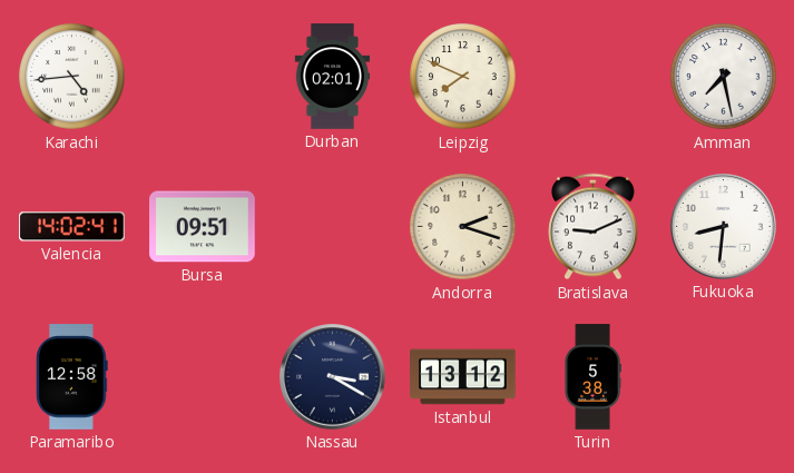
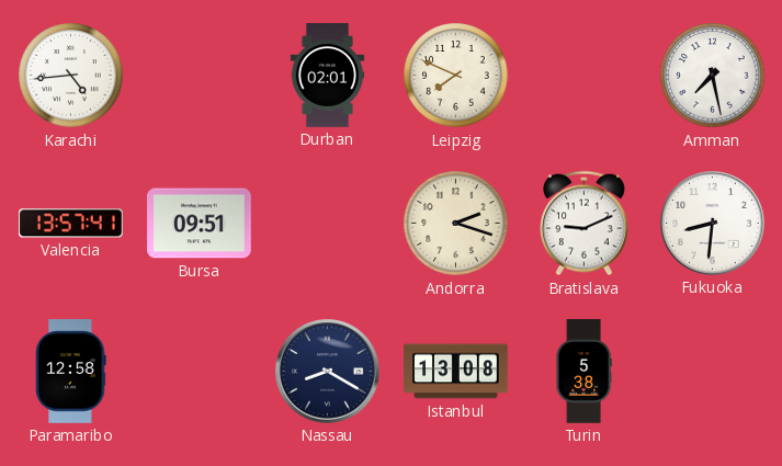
Valencia: 14:02 -> 13:57
Nassau: 3:20 -> 8:20
Istanbul: 13:12 -> 13:08
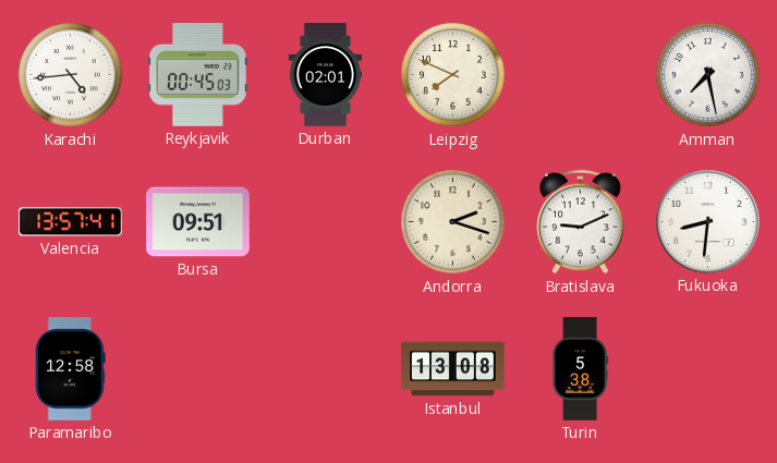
Reykjavik: none -> 00:45
Nassau: 8:20 -> none
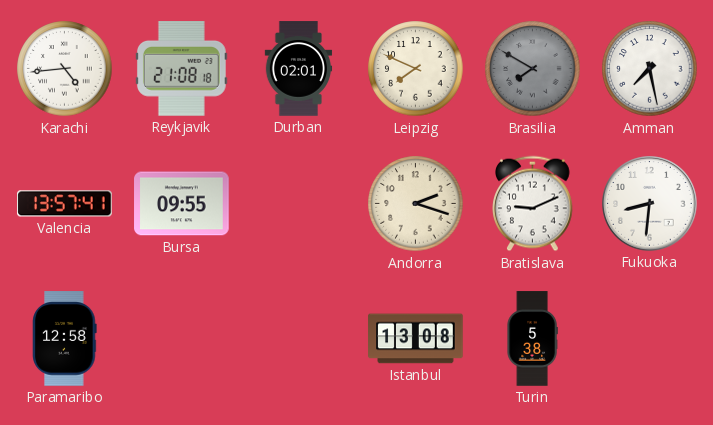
Reykjavik: 00:45 -> 21:08
Brasilia: none -> 7:50
Bursa: 09:51 -> 09:55
